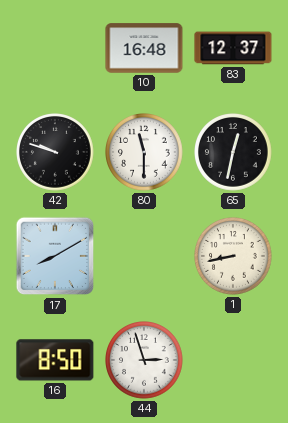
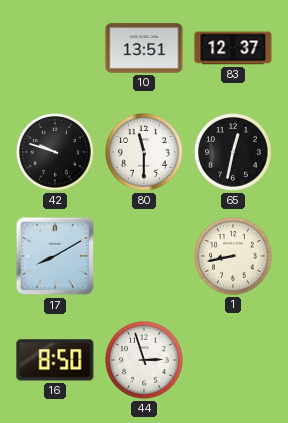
10: 16:48 -> 13:51
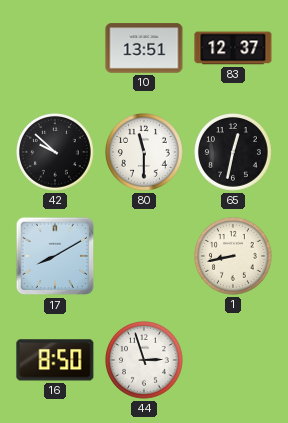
42: 9:48 -> 9:52
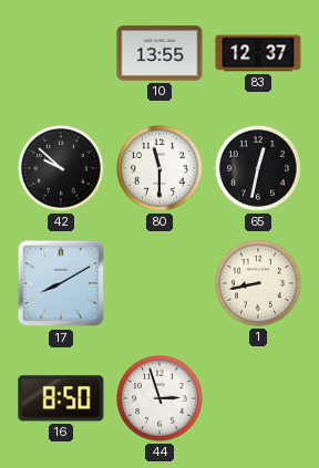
10: 13:51 -> 13:55
